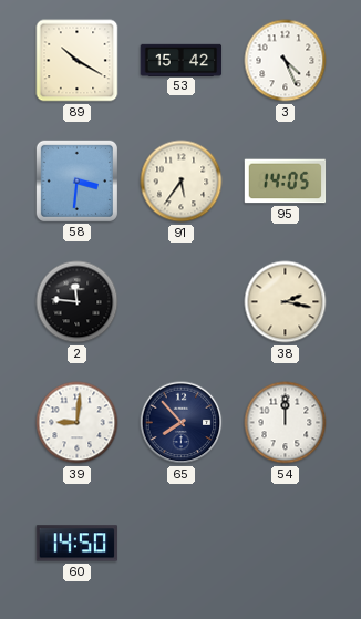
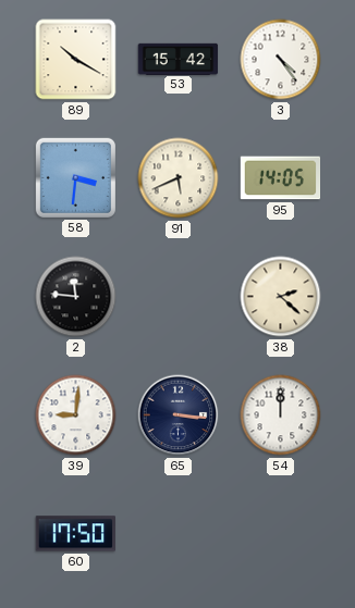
3: 4:26 -> 4:24
91: 5:36 -> 5:41
38: 2:17 -> 2:22
65: 7:53 -> 3:16
60: 14:50 -> 17:50
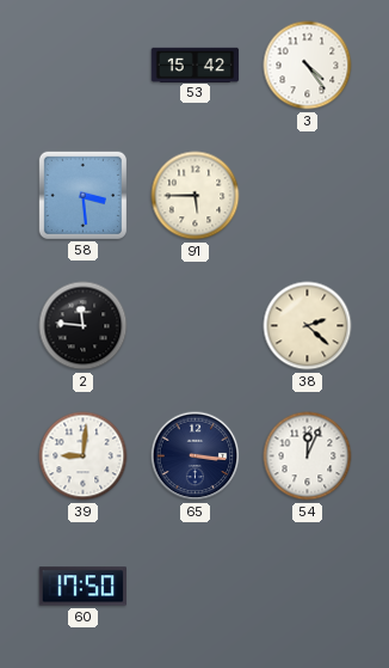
89: 10:20 -> none
58: 3:31 -> 3:29
91: 5:41 -> 5:45
95: 14:05 -> none
54: 12:00 -> 12:04
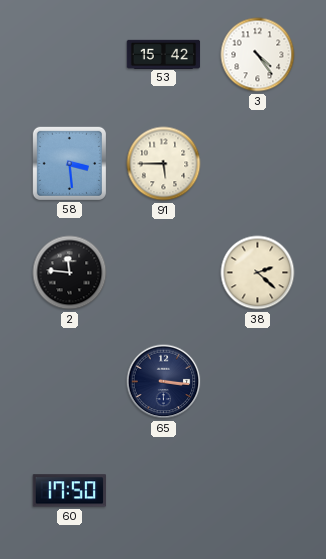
39: 9:01 -> none
54: 12:04 -> none
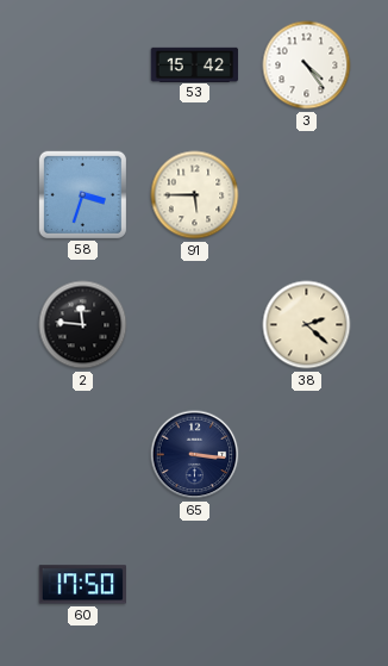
58: 3:29 -> 3:33
